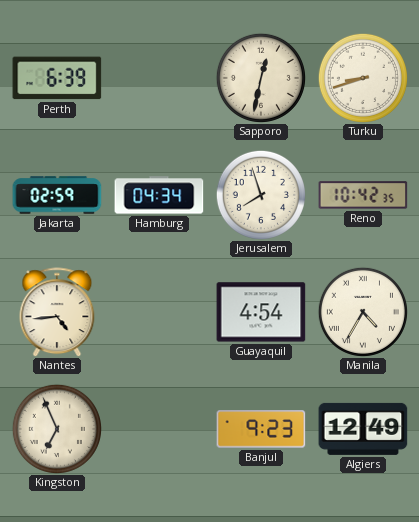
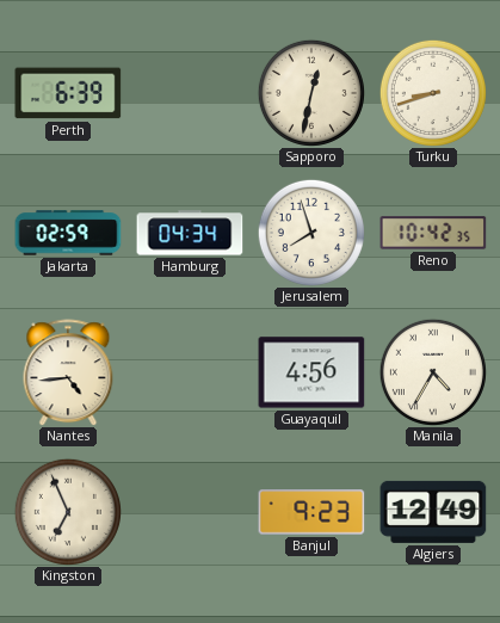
Guayaquil: 4:54 -> 4:56
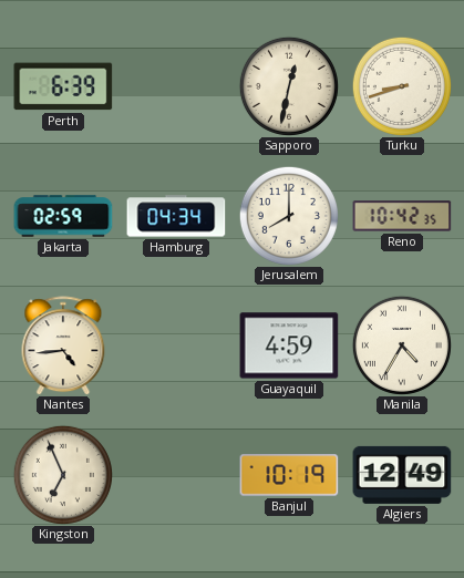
Jerusalem: 7:57 -> 8:00
Guayaquil: 4:56 -> 4:59
Banjul: 9:23 -> 10:19
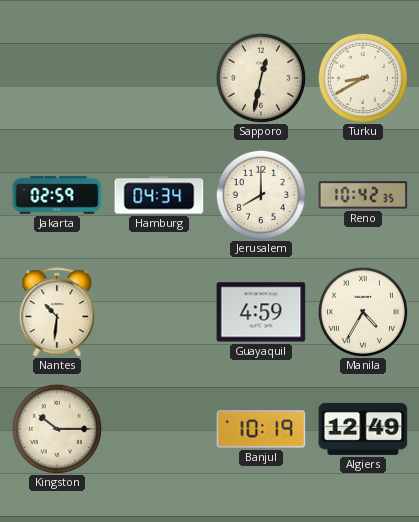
Perth: 6:39 -> none
Turku: 8:42 -> 8:40
Nantes: 4:44 -> 10:31
Kingston: 6:56 -> 10:15
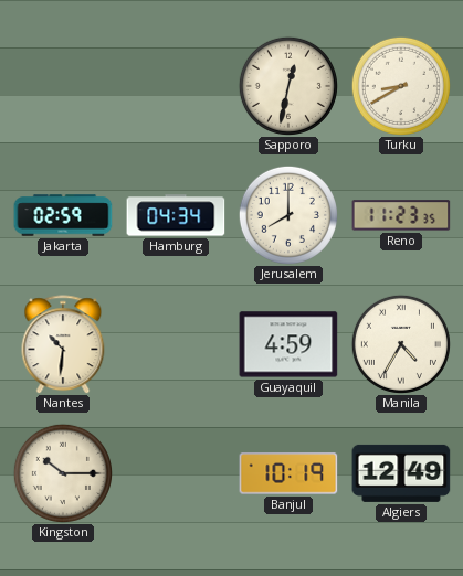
Reno: 10:42 -> 11:23
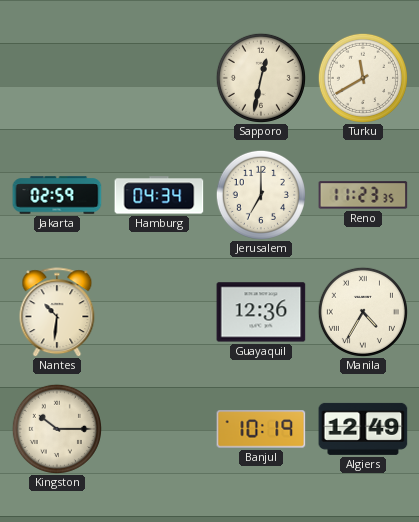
Turku: 8:40 -> 11:40
Jerusalem: 8:00 -> 7:00
Guayaquil: 4:59 -> 12:36
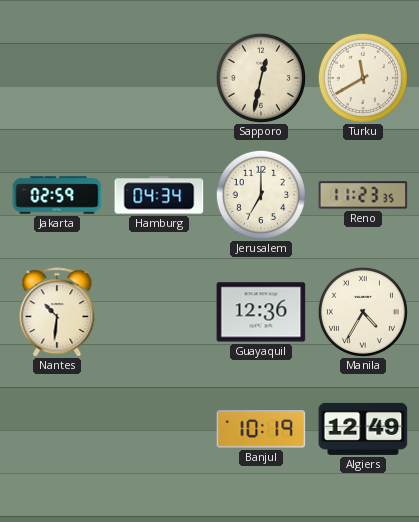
Kingston: 10:15 -> none
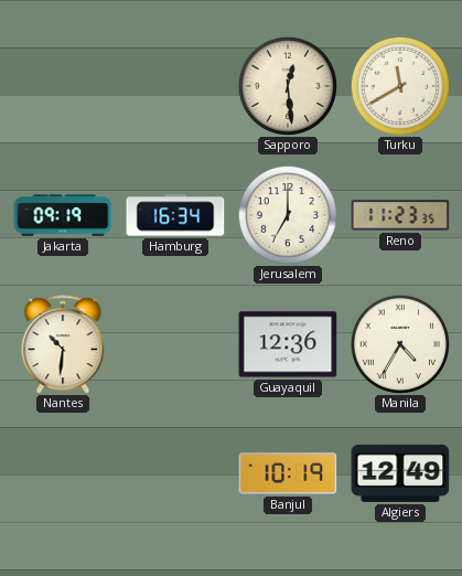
Sapporo: 12:32 -> 12:29
Jakarta: 02:59 -> 09:19
Hamburg: 04:34 -> 16:34
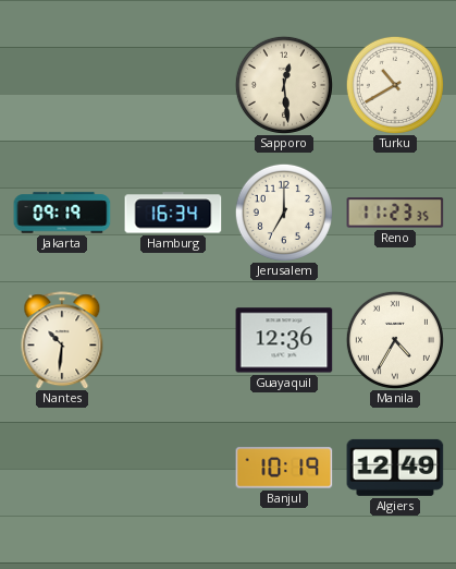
Turku: 11:40 -> 10:40
